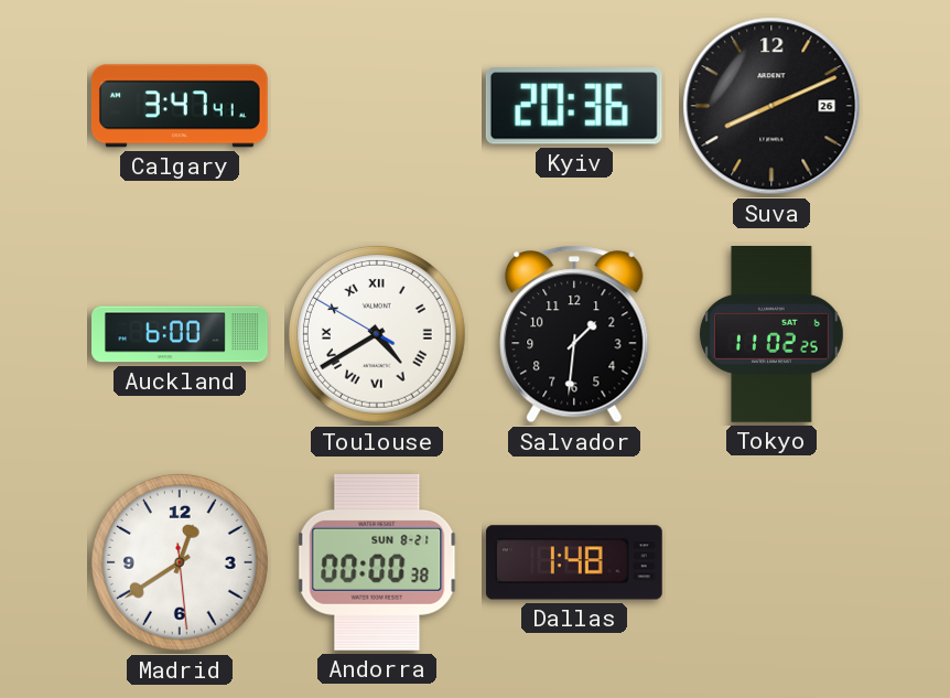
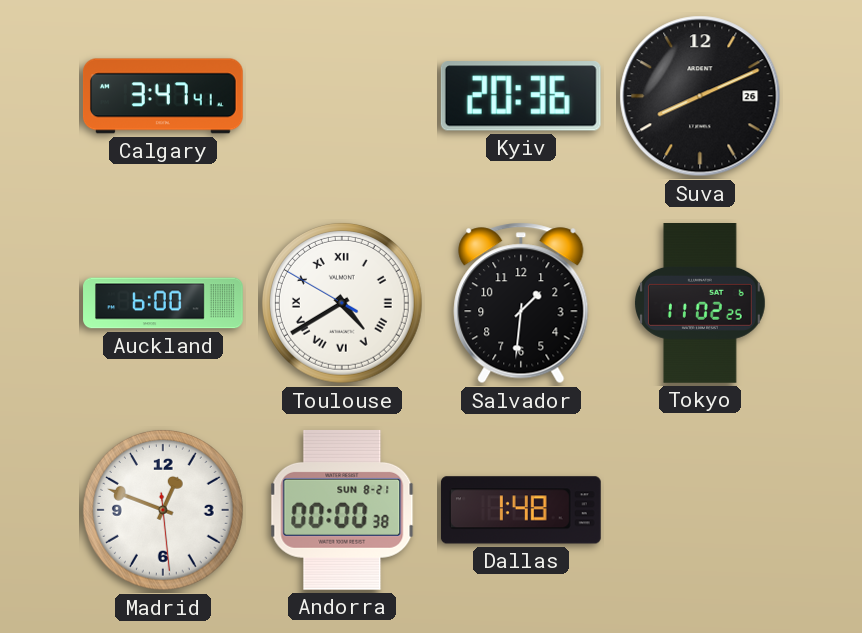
Madrid: 12:39 -> 12:48
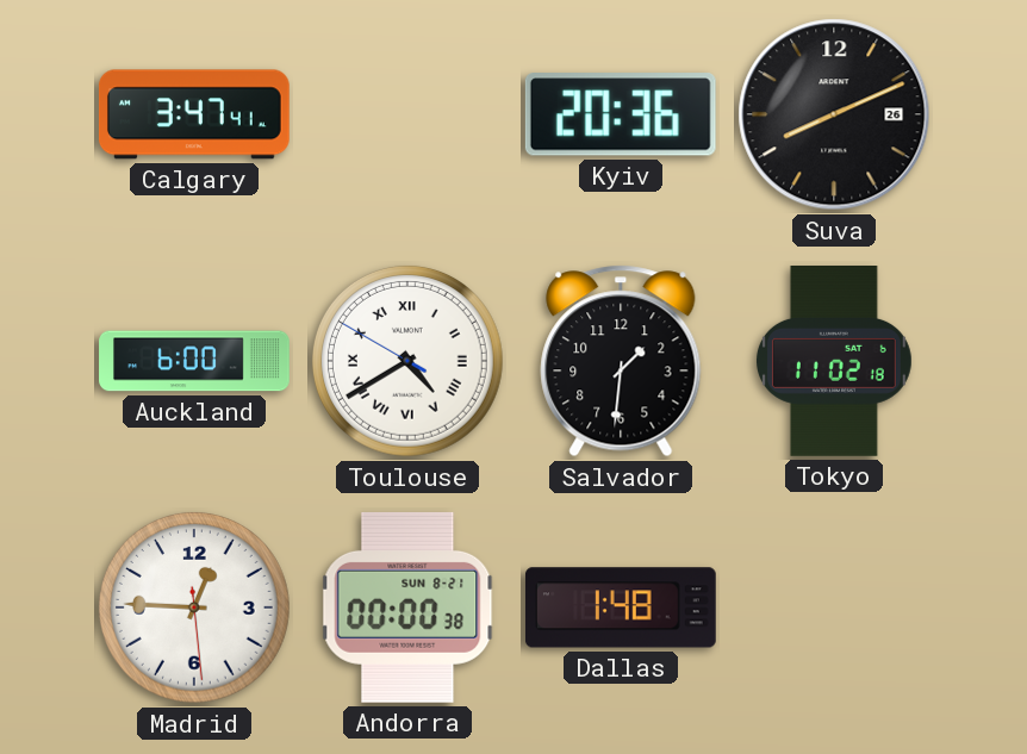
Tokyo: 11:02:25 -> 11:02:18
Madrid: 12:48 -> 12:45
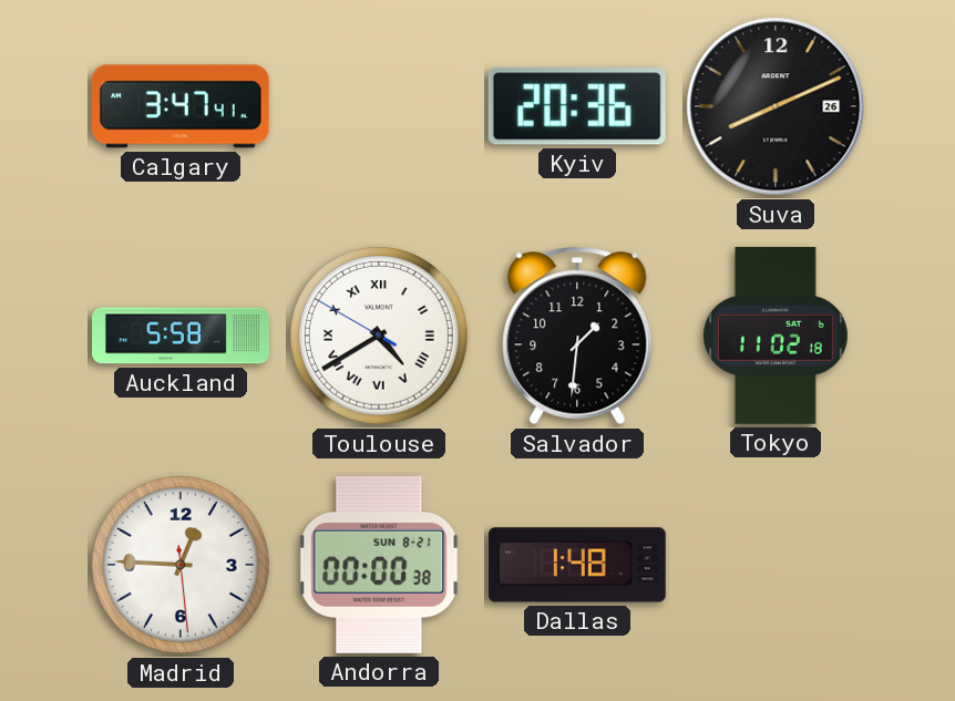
Auckland: 6:00 -> 5:58
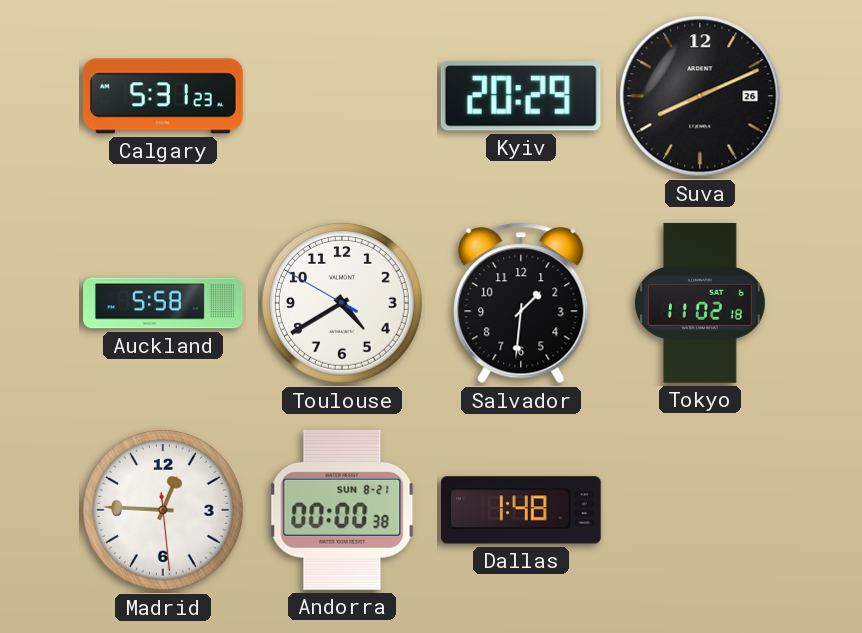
Calgary: 3:47 -> 5:31
Kyiv: 20:36 -> 20:29
Toulouse numerals: Roman -> Arabic
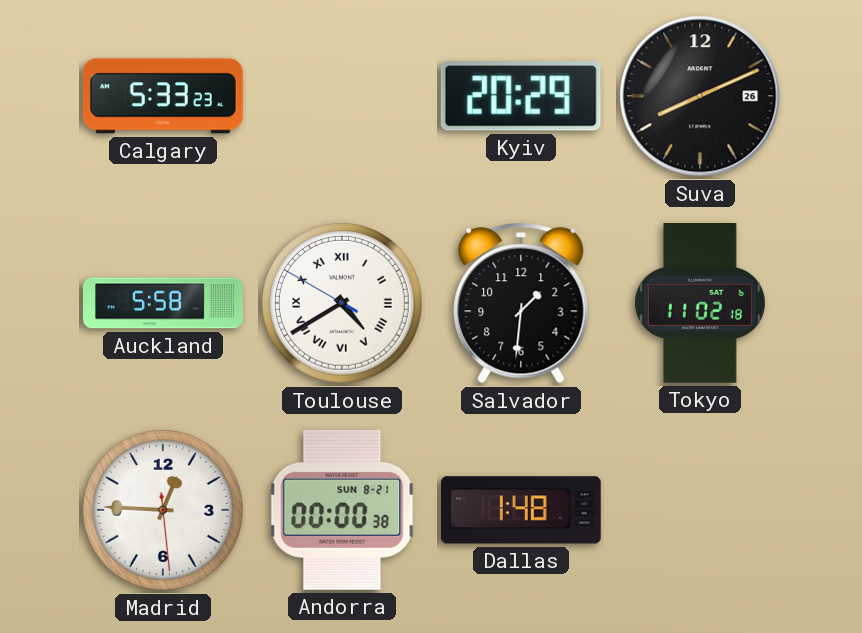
Calgary: 5:31 -> 5:33
Toulouse numerals: Arabic -> Roman
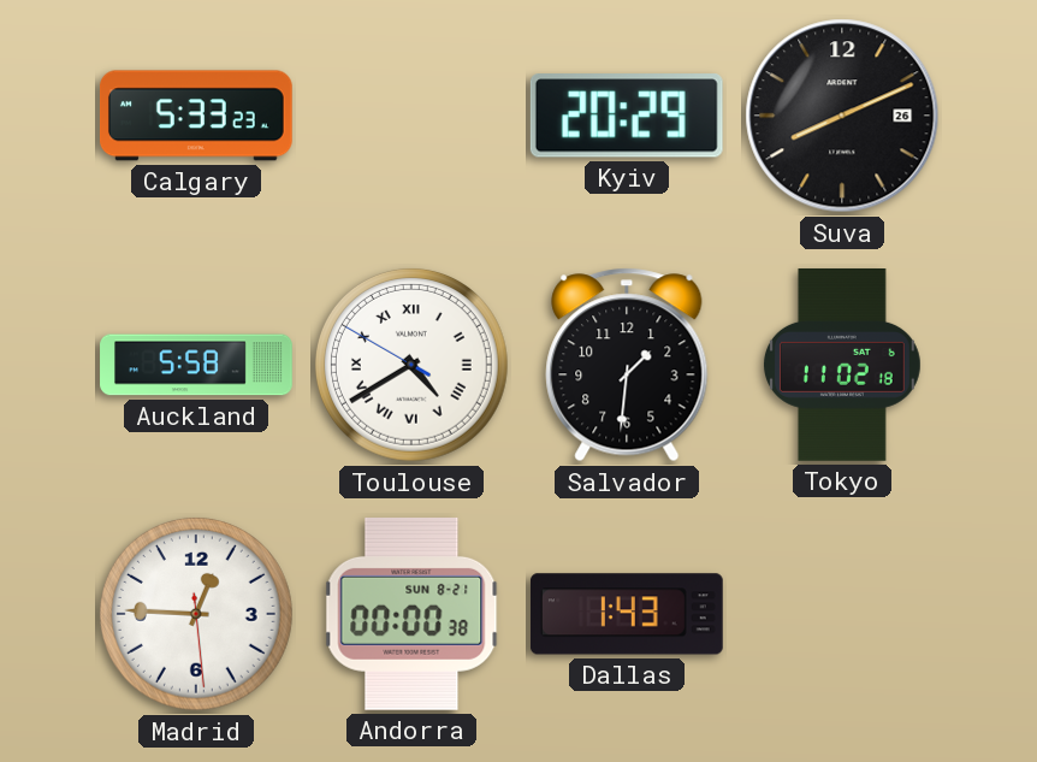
Dallas: 1:48 -> 1:43
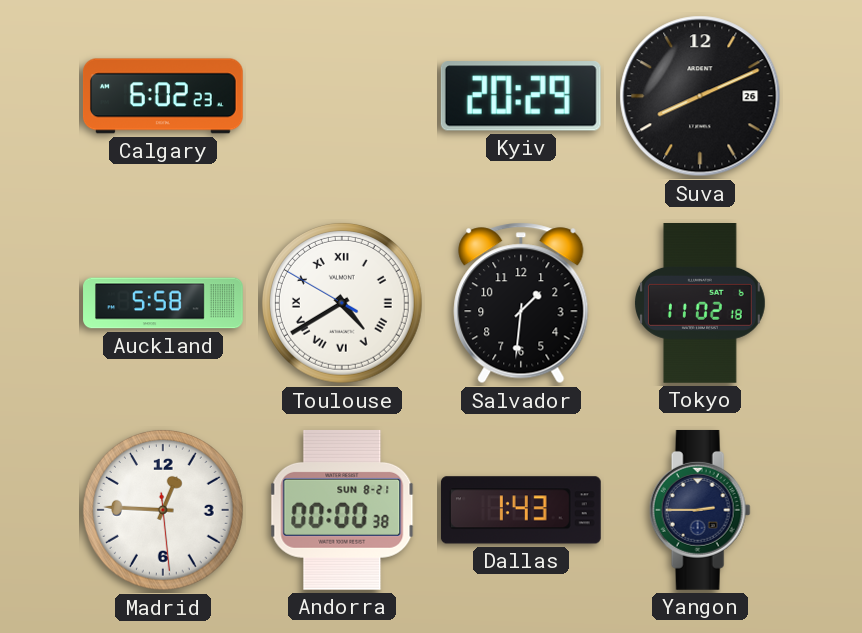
Calgary: 5:33 -> 6:02
Yangon: none -> 2:45
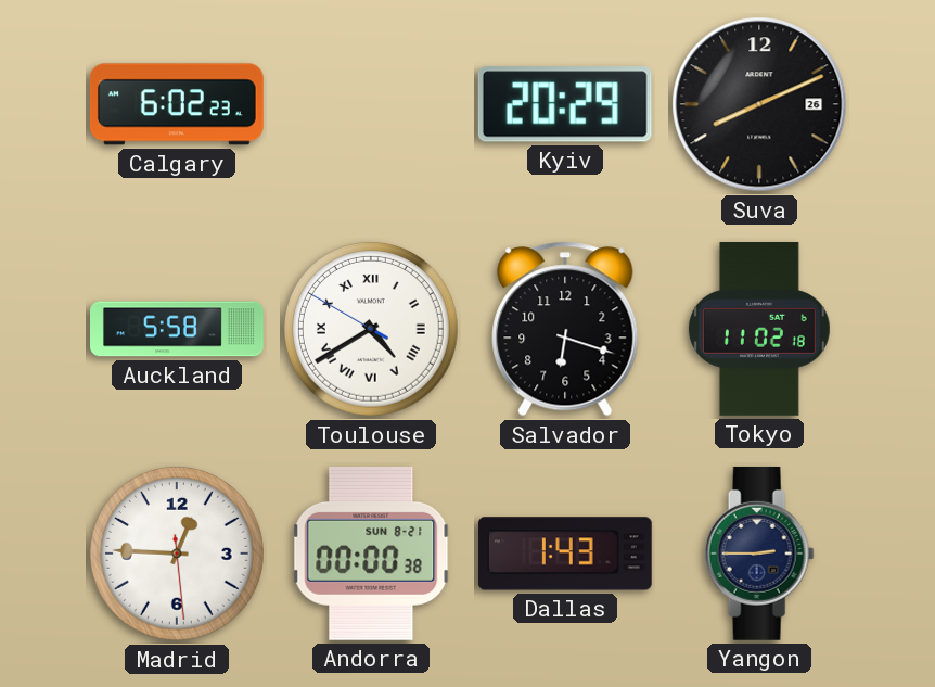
Salvador: 1:31 -> 6:18
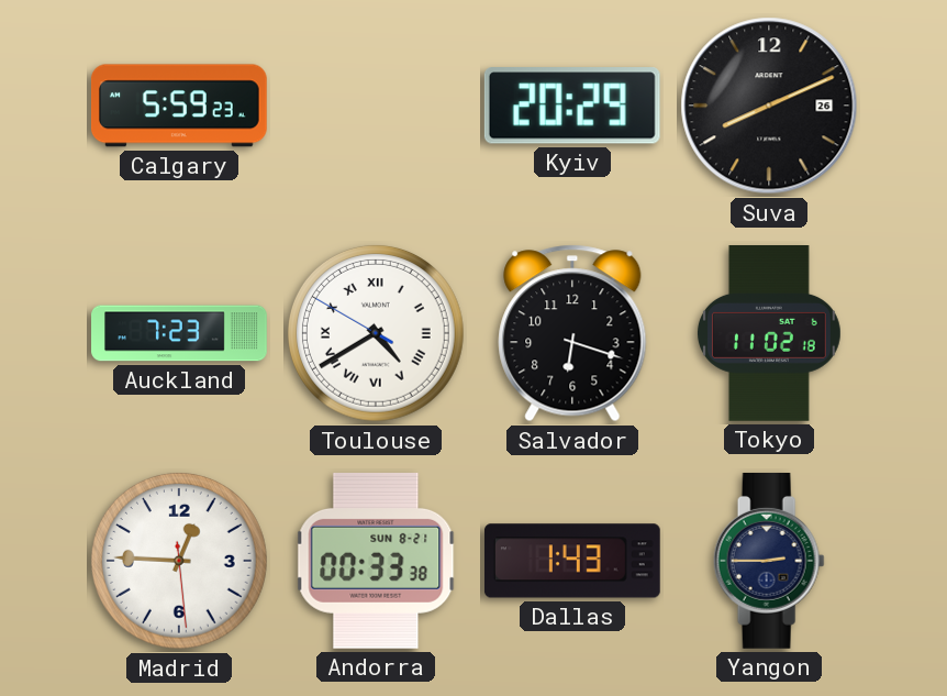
Calgary: 6:02 -> 5:59
Auckland: 5:58 -> 7:23
Andorra: 00:00 -> 00:33
